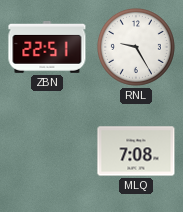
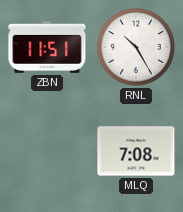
ZBN: 22:51 -> 11:51
RNL: 9:25 -> 10:25
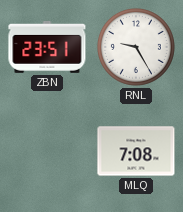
ZBN: 11:51 -> 23:51
RNL: 10:25 -> 9:25
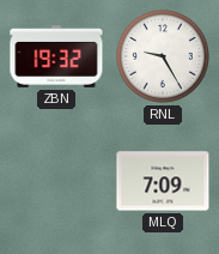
ZBN: 23:51 -> 19:32
MLQ: 7:08 -> 7:09
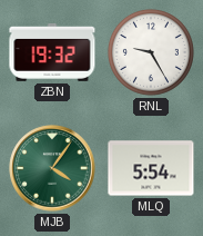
MJB: none -> 4:06
MLQ: 7:09 -> 5:54
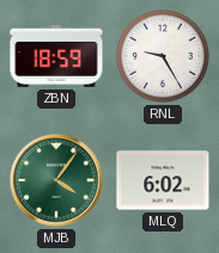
ZBN: 19:32 -> 18:59
MLQ: 5:54 -> 6:02
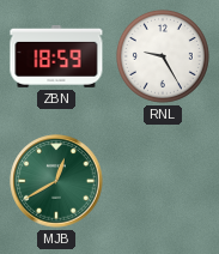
MJB: 4:06 -> 12:40
MLQ: 6:02 -> none
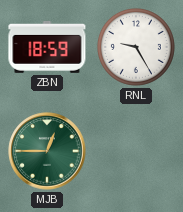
MJB: 12:40 -> 12:45
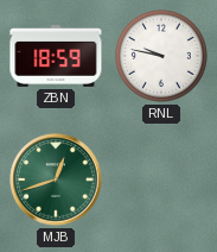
RNL: 9:25 -> 9:47
MJB: 12:45 -> 12:42
